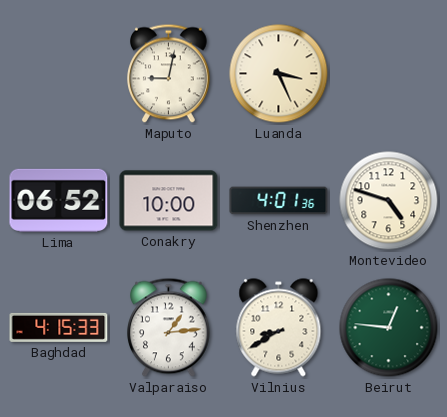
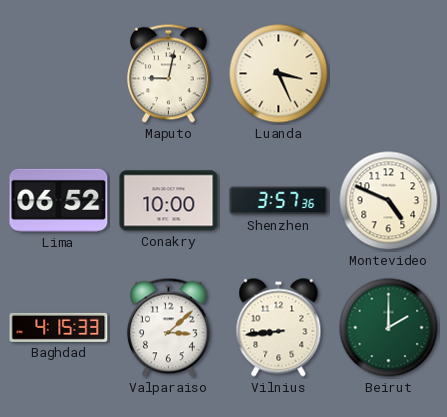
Shenzhen: 4:01 -> 3:57
Montevideo: 4:48 -> 4:49
Valparaiso: 1:14 -> 3:08
Vilnius: 8:40 -> 8:44
Beirut: 12:46 -> 2:00
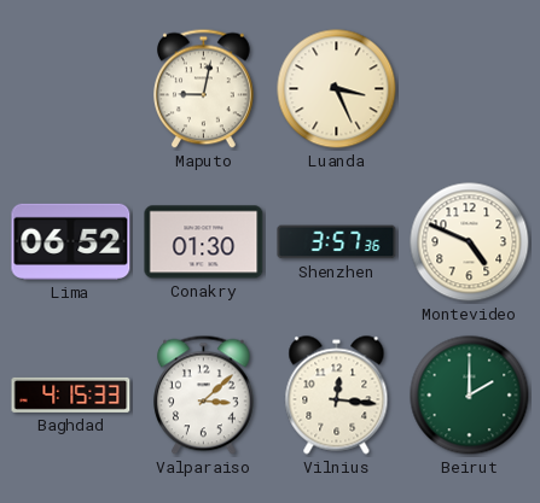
Conakry: 10:00 -> 01:30
Vilnius: 8:44 -> 12:16
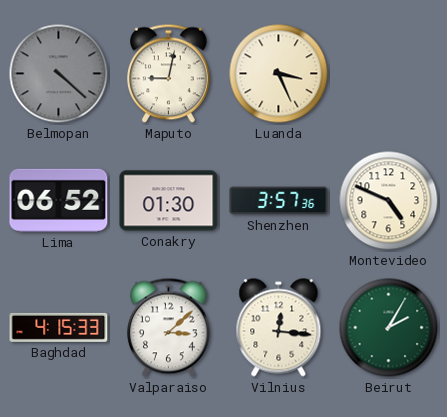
Belmopan: none -> 4:22
Beirut: 2:00 -> 2:05
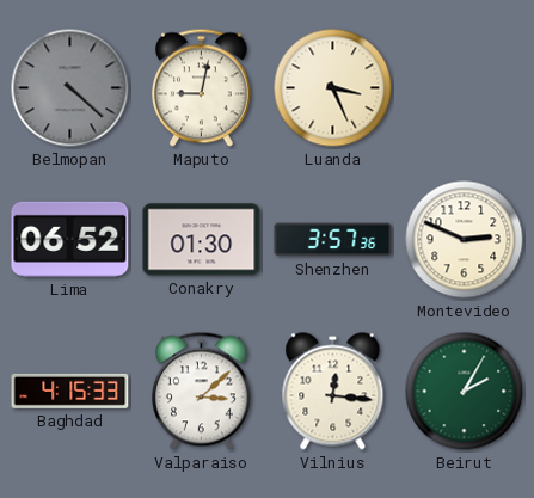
Montevideo: 4:49 -> 2:49
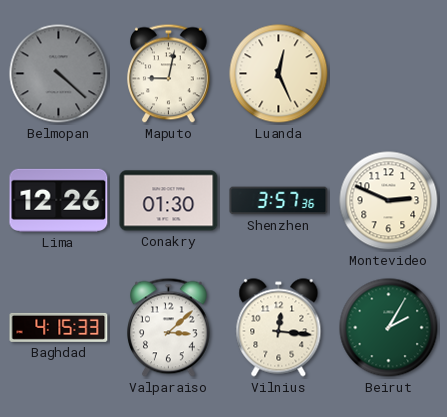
Luanda: 3:26 -> 12:26
Lima: 06:52 -> 12:26
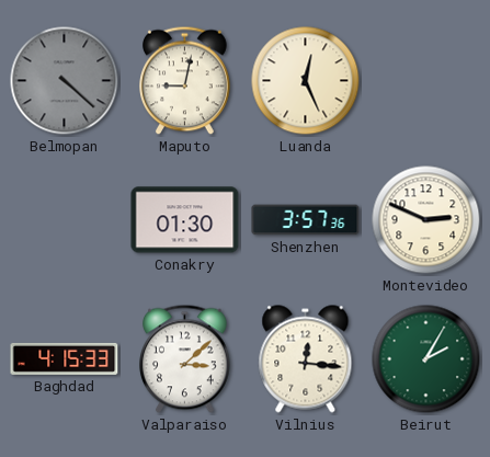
Lima: 12:26 -> none
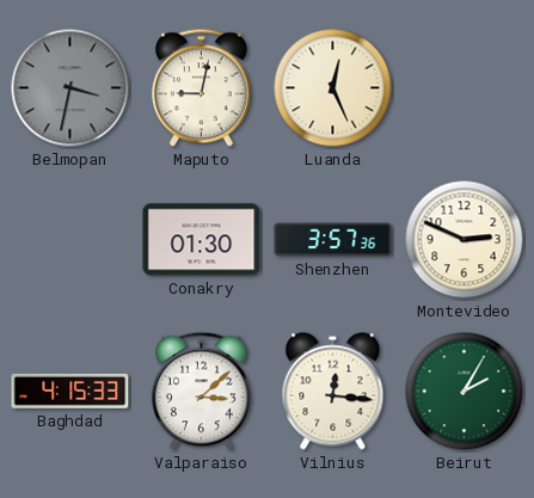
Belmopan: 4:22 -> 3:32
